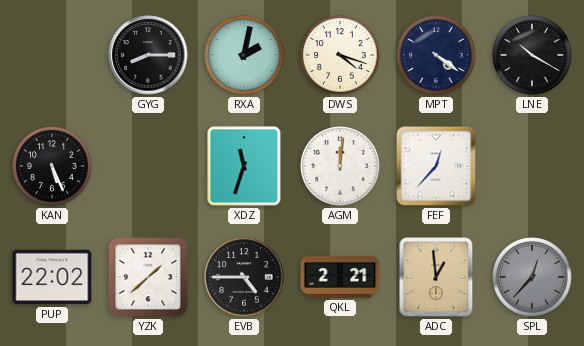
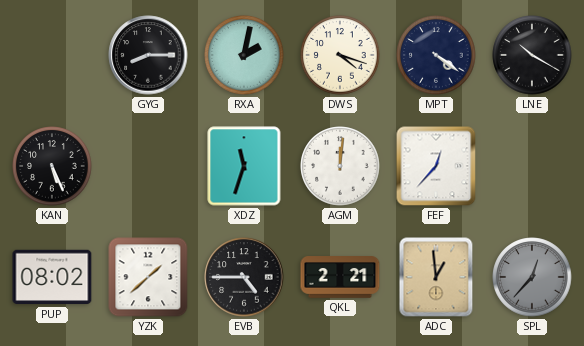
PUP: 22:02 -> 08:02
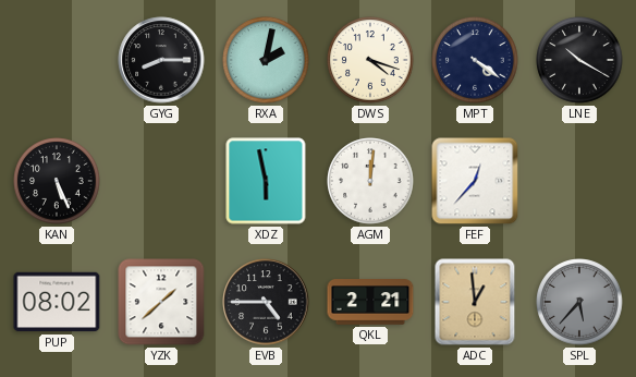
XDZ: 11:33 -> 5:58
SPL: 12:37 -> 5:37
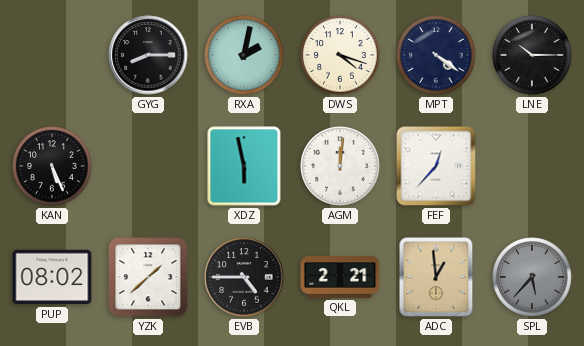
LNE: 10:20 -> 10:15
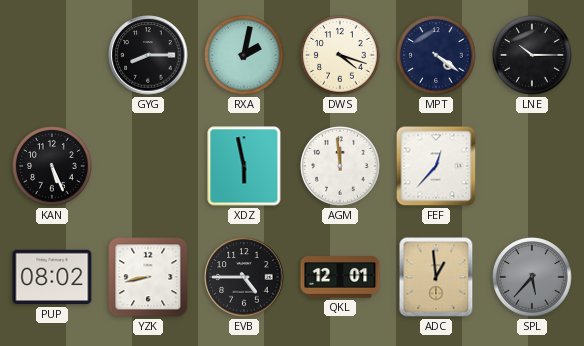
AGM: 12:01 -> 11:59
YZK: 1:38 -> 8:43
QKL: 2:21 -> 12:01
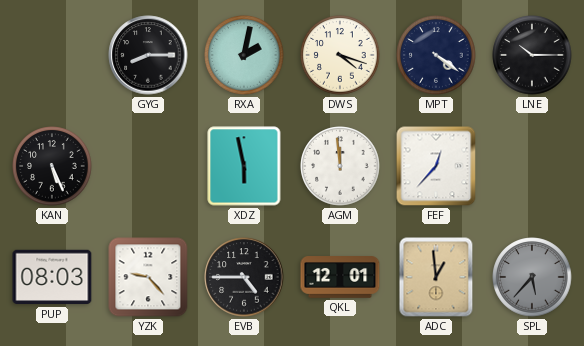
PUP: 08:02 -> 08:03
YZK: 8:43 -> 9:23
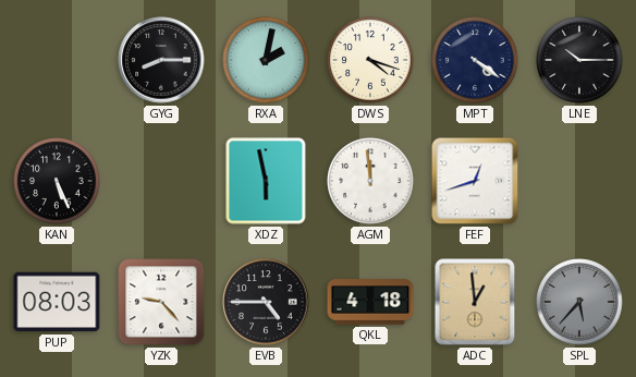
FEF: 12:37 -> 12:42
QKL: 12:01 -> 4:18
